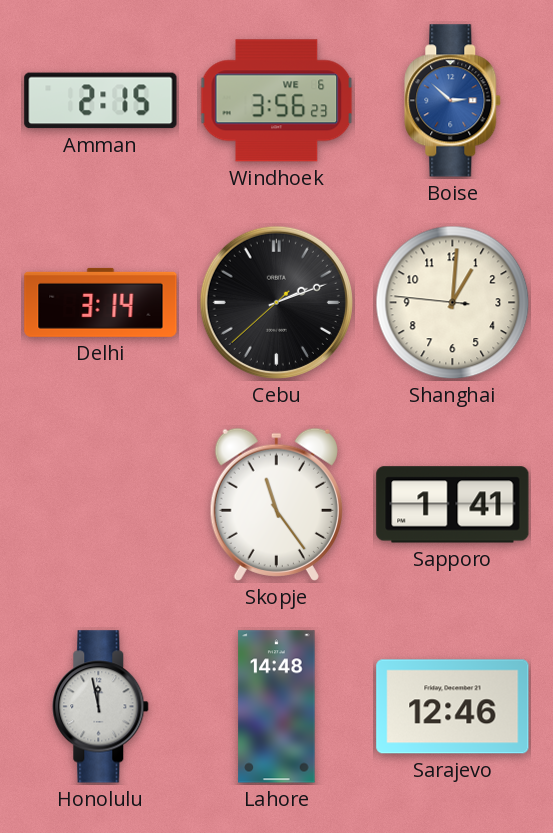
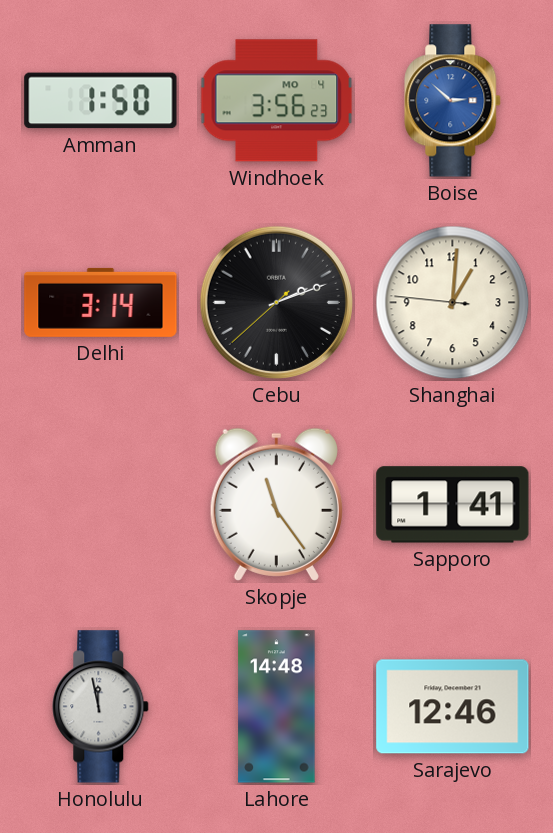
Amman: 2:15 -> 1:50
Windhoek date: WE 6 -> MO 4
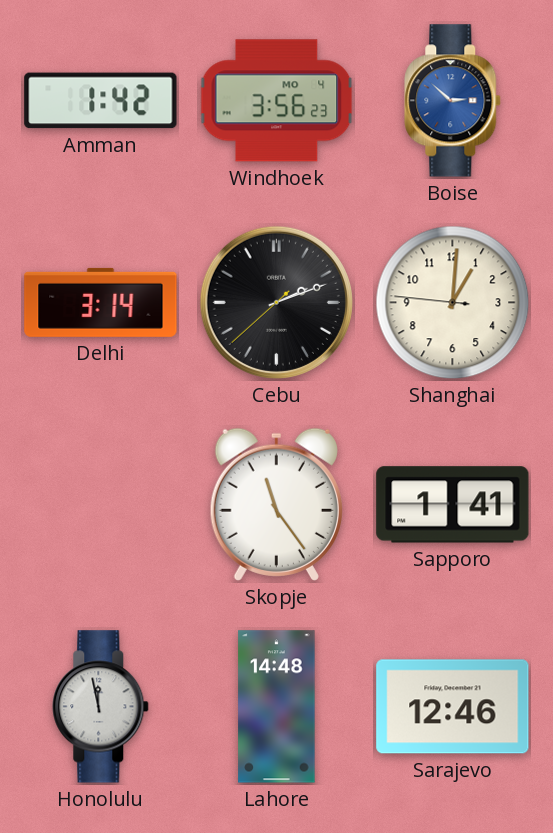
Amman: 1:50 -> 1:42
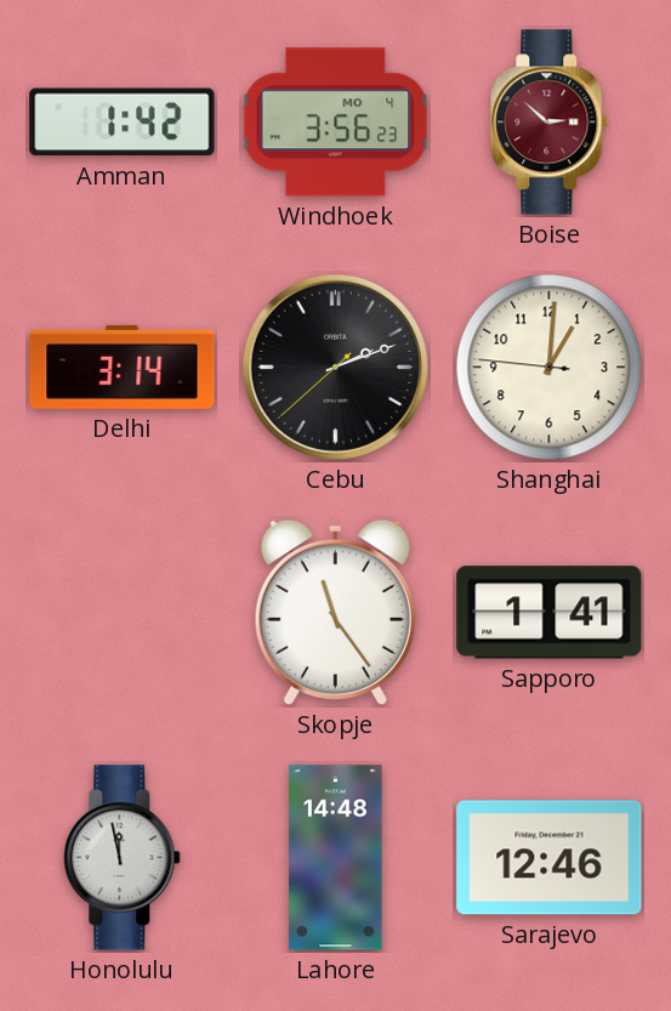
Boise dial: blue -> burgundy
